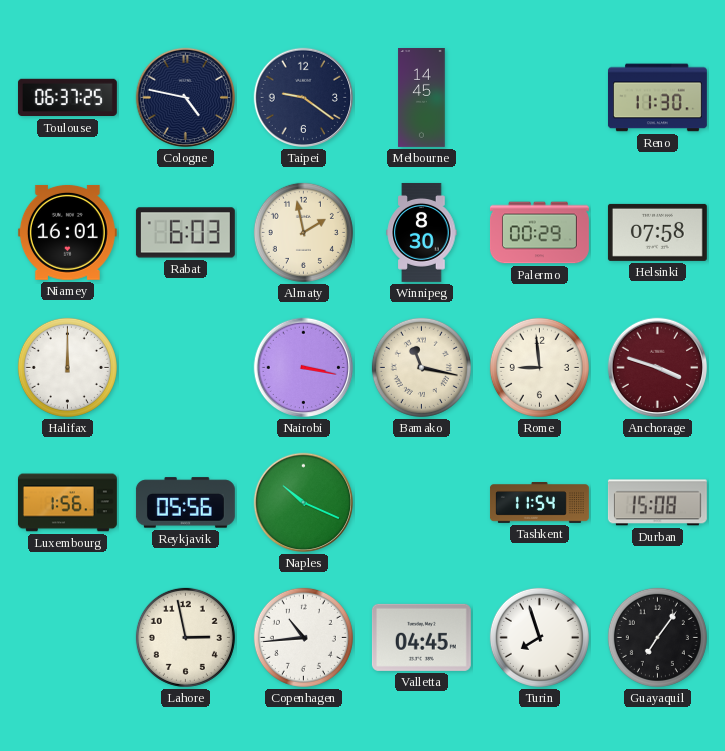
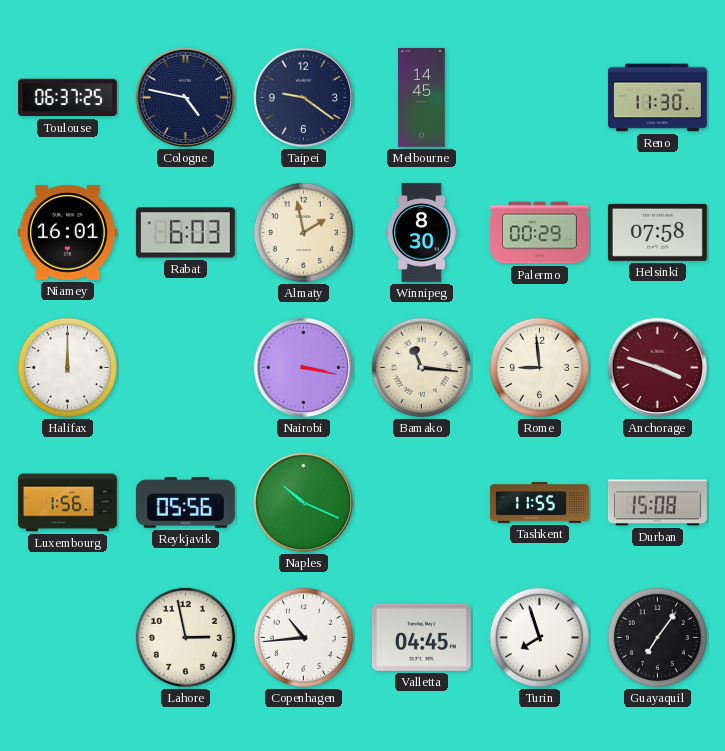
Bamako: 11:17 -> 11:16
Tashkent: 11:54 -> 11:55
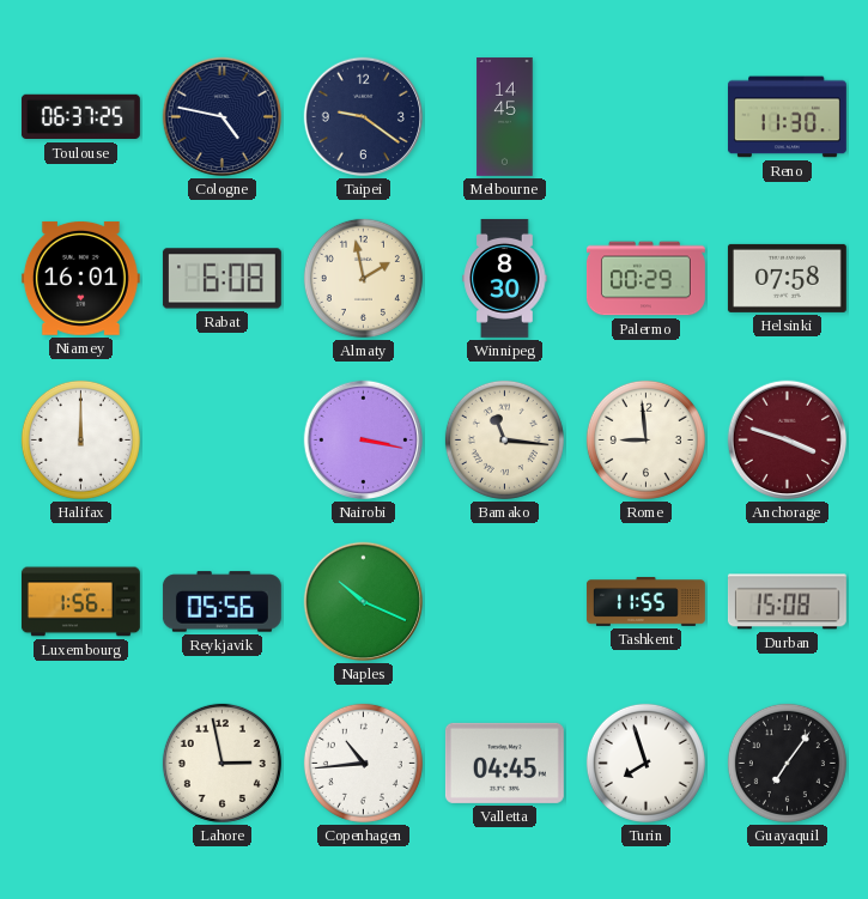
Rabat: 6:03 -> 6:08
